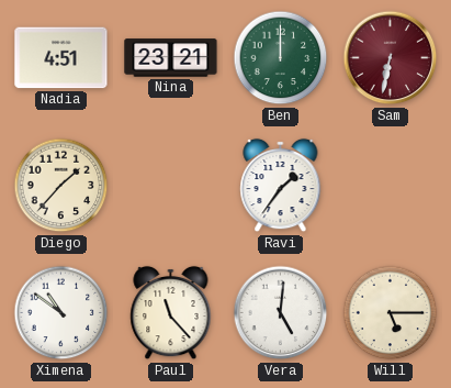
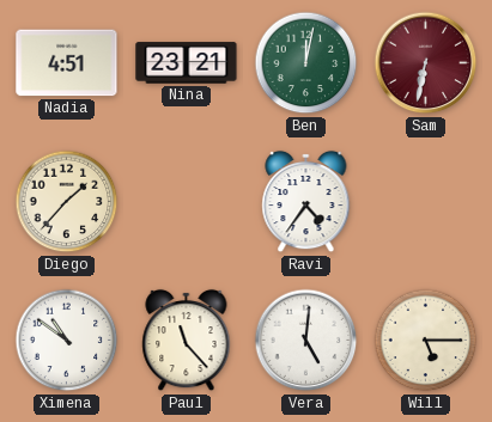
Ben: 12:00 -> 12:02
Ravi: 1:36 -> 4:36
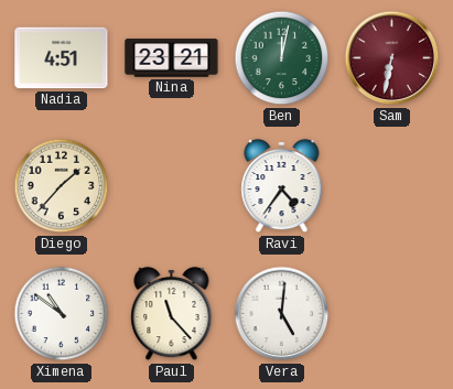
Will: 5:15 -> none
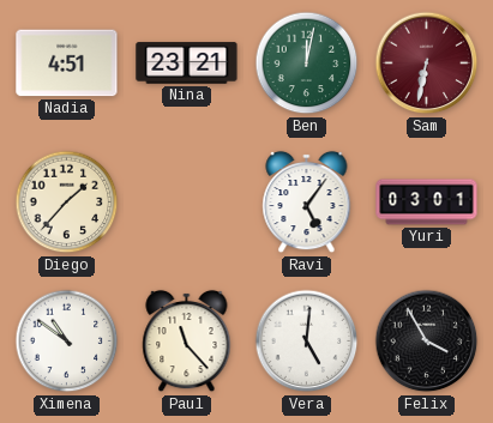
Ravi: 4:36 -> 5:06
Yuri: none -> 03:01
Felix: none -> 3:55
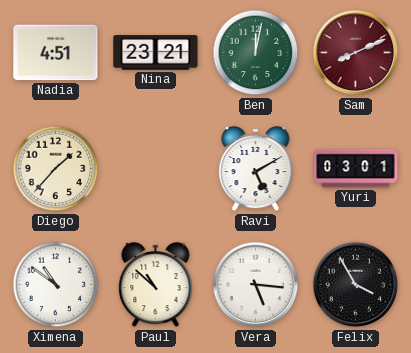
Sam: 6:32 -> 8:11
Ravi: 5:06 -> 5:10
Paul: 11:23 -> 10:52
Vera: 5:01 -> 5:16
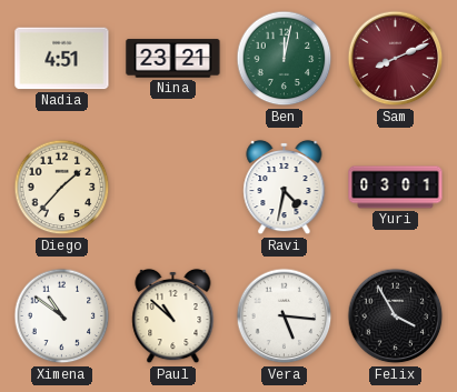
Ravi: 5:10 -> 4:32
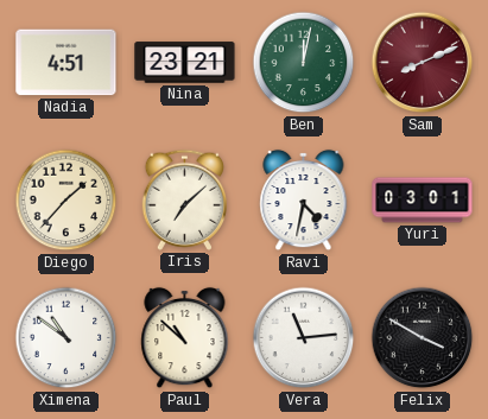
Iris: none -> 7:08
Vera: 5:16 -> 11:14
Felix: 3:55 -> 3:50
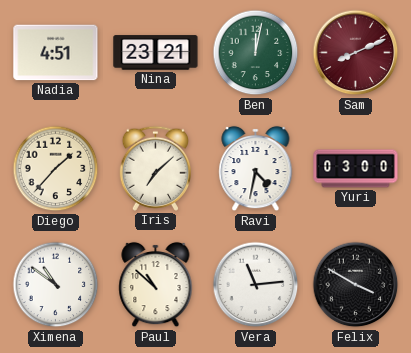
Yuri: 03:01 -> 03:00
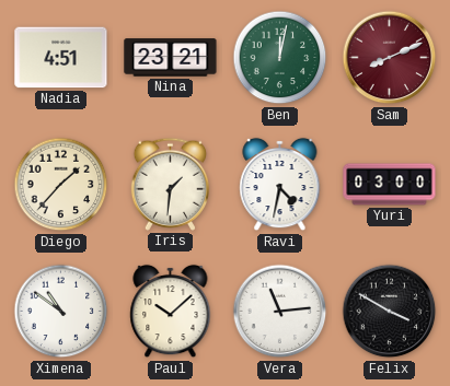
Iris: 7:08 -> 1:31
Paul: 10:52 -> 10:08
